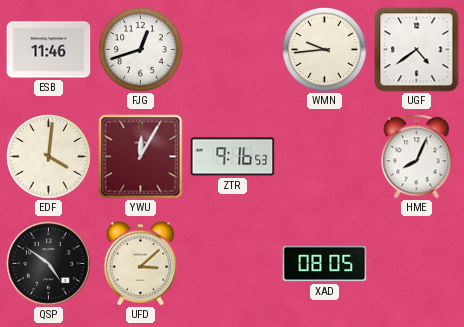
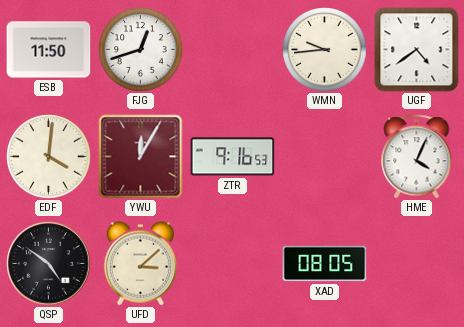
ESB: 11:46 -> 11:50
HME: 8:04 -> 4:04
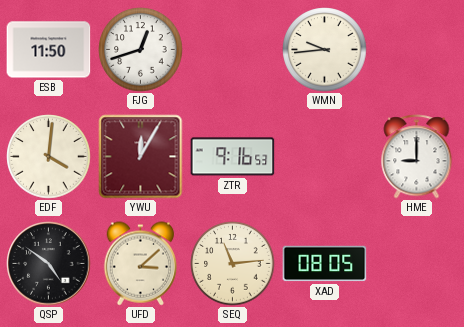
UGF: 4:39 -> none
HME: 4:04 -> 9:00
SEQ: none -> 11:14
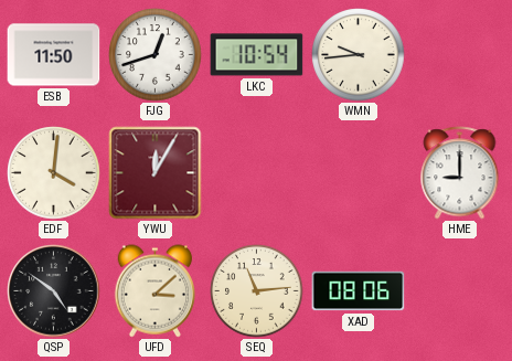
LKC: none -> 10:54
ZTR: 9:16 -> none
XAD: 08:05 -> 08:06
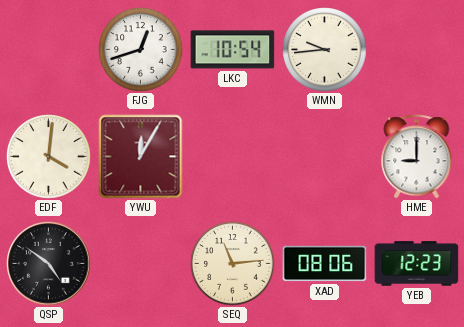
ESB: 11:50 -> none
UFD: 3:08 -> none
YEB: none -> 12:23
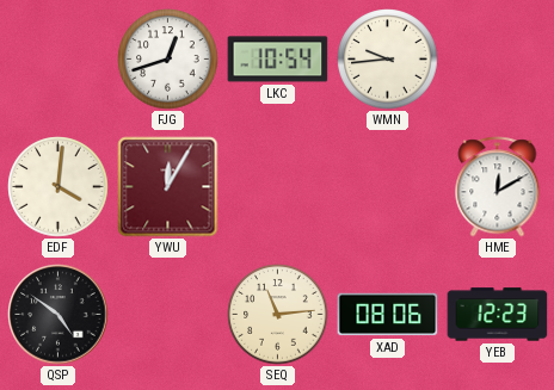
HME: 9:00 -> 12:10
